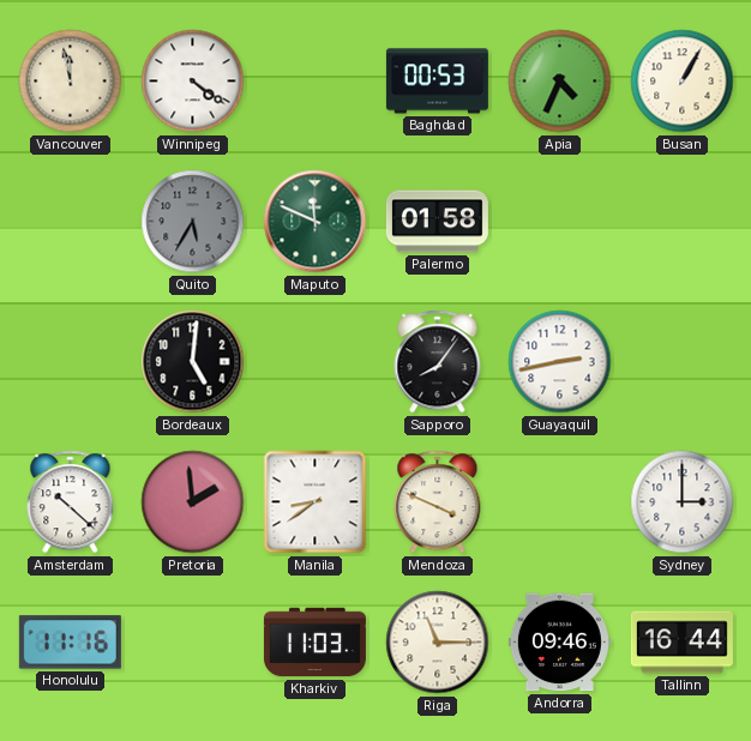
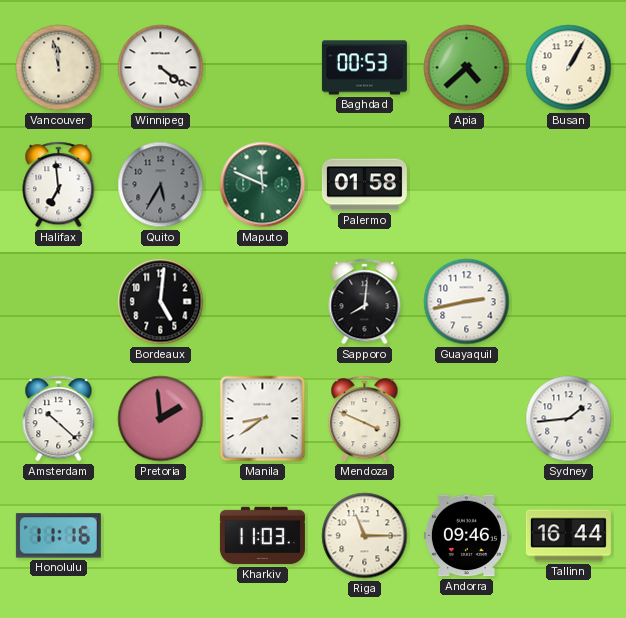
Apia: 4:34 -> 4:38
Halifax: none -> 6:59
Sapporo: 8:06 -> 8:01
Sydney: 3:00 -> 1:44
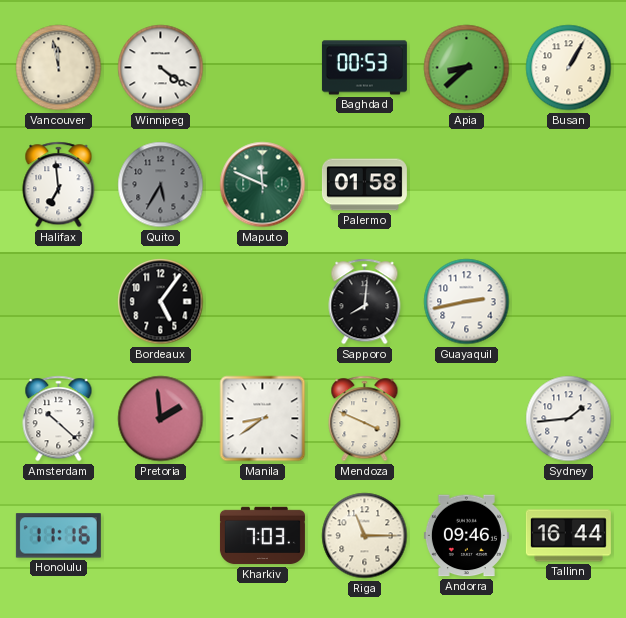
Apia: 4:38 -> 8:38
Bordeaux: 5:01 -> 5:06
Kharkiv: 11:03 -> 7:03
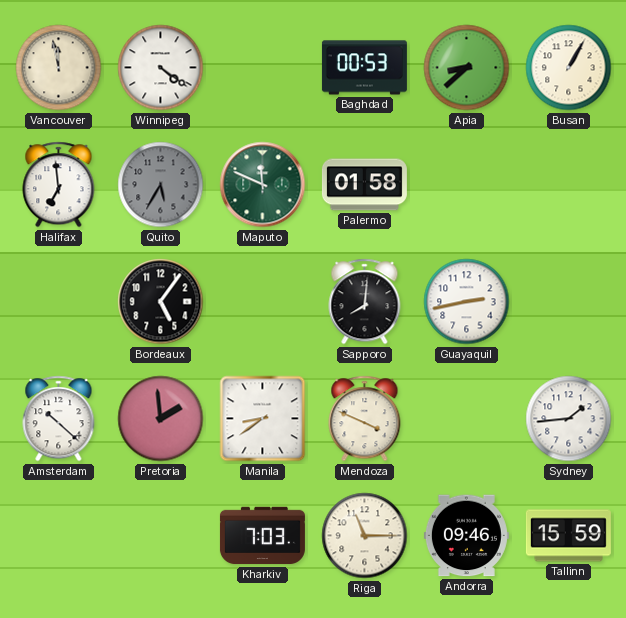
Honolulu: 11:16 -> none
Tallinn: 16:44 -> 15:59
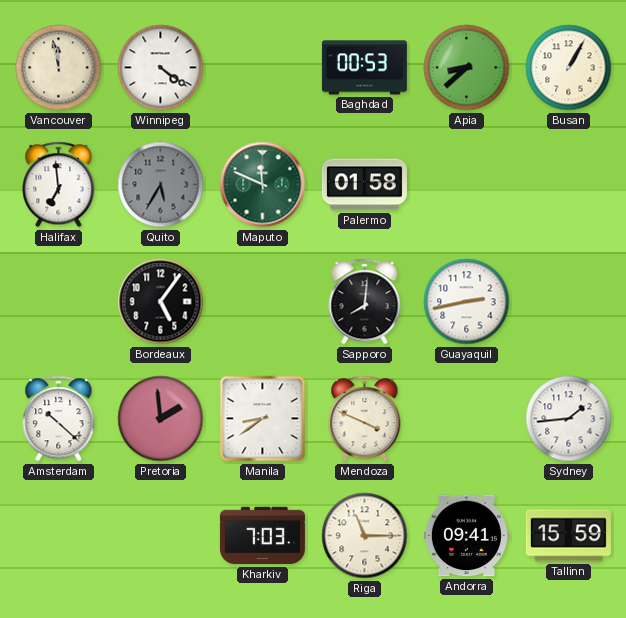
Andorra: 09:46 -> 09:41
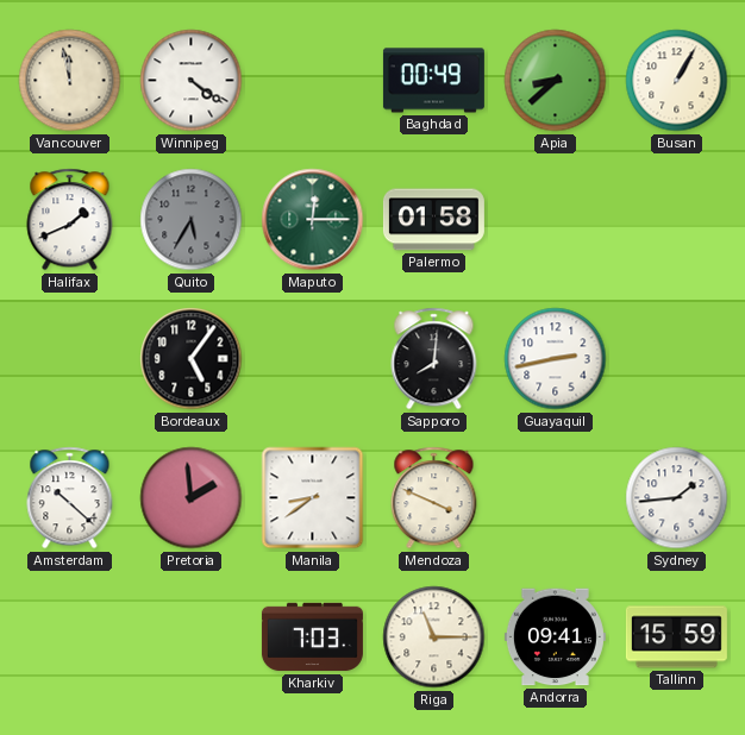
Baghdad: 00:53 -> 00:49
Halifax: 6:59 -> 1:41
Maputo: 11:49 -> 12:15
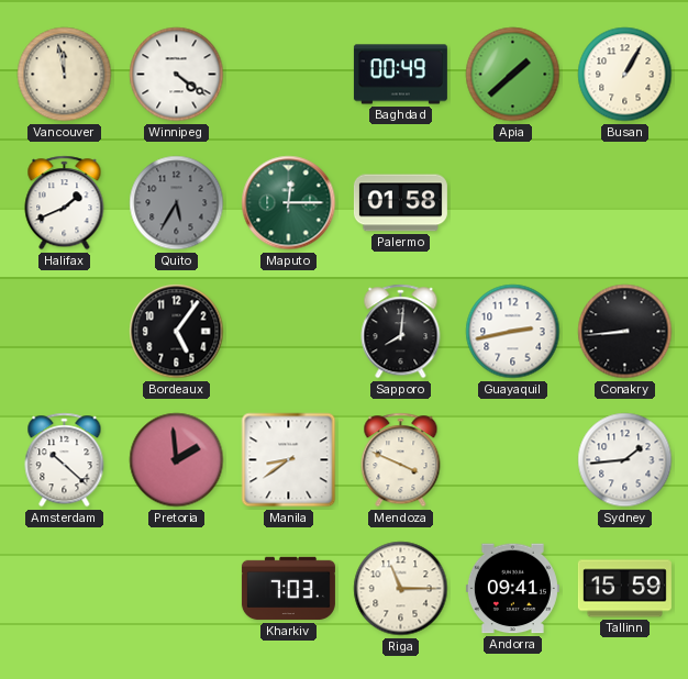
Apia: 8:38 -> 1:38
Conakry: none -> 8:44
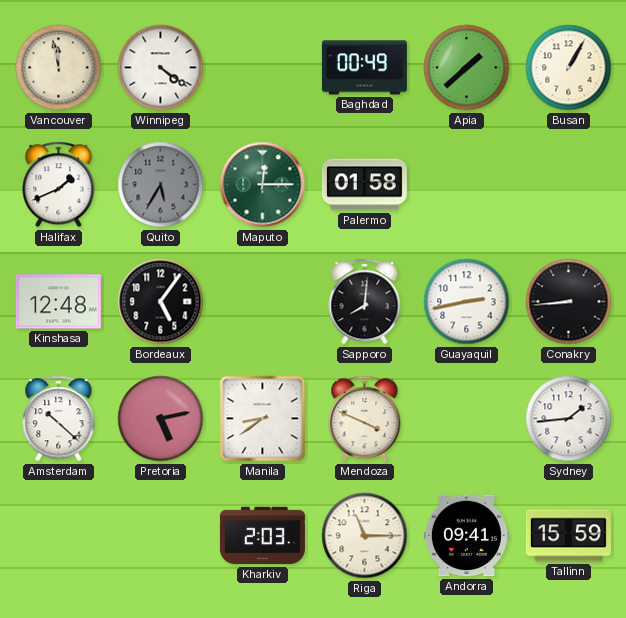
Kinshasa: none -> 12:48
Pretoria: 1:59 -> 5:13
Kharkiv: 7:03 -> 2:03
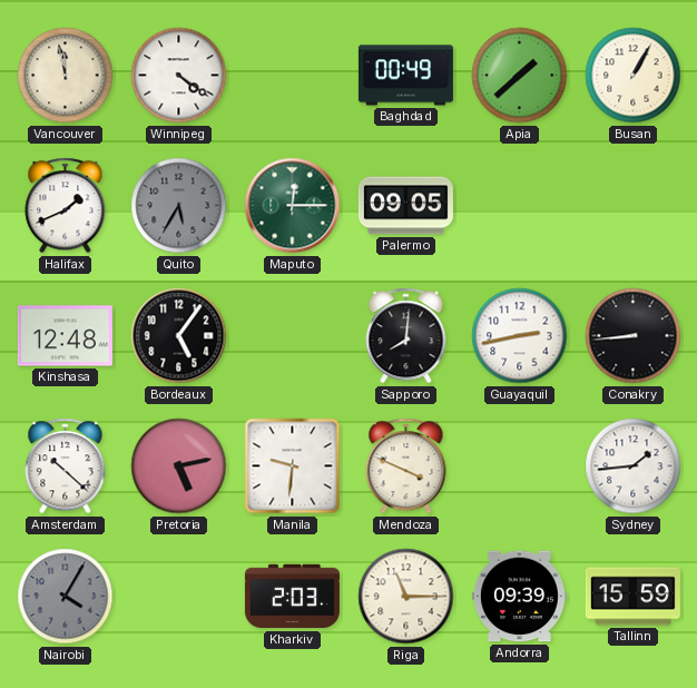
Palermo: 01:58 -> 09:05
Manila: 8:39 -> 9:31
Nairobi: none -> 4:05
Andorra: 09:41 -> 09:39
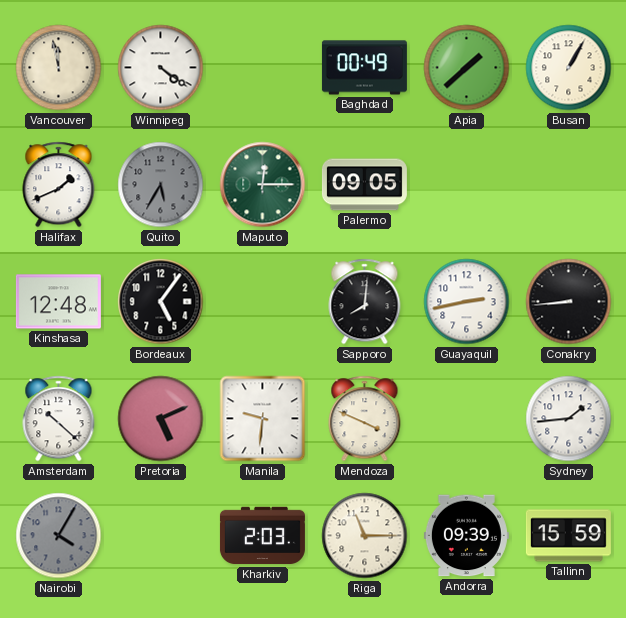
Pretoria: 5:13 -> 5:11
